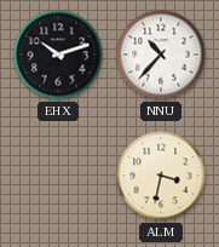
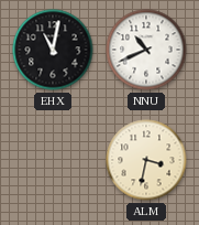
EHX: 10:12 -> 11:02
NNU: 10:37 -> 10:41
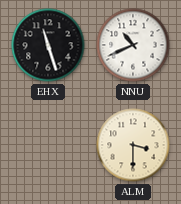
EHX: 11:02 -> 11:27
ALM: 3:32 -> 3:30
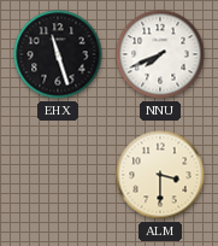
NNU: 10:41 -> 7:41
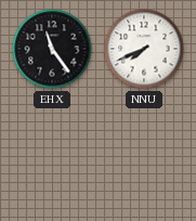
EHX: 11:27 -> 11:24
ALM: 3:30 -> none
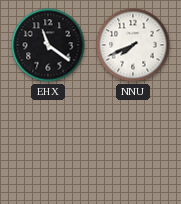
EHX: 11:24 -> 11:21
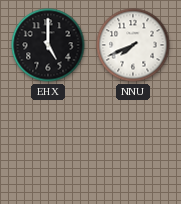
EHX: 11:21 -> 5:00
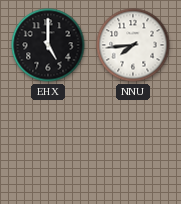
NNU: 7:41 -> 7:44
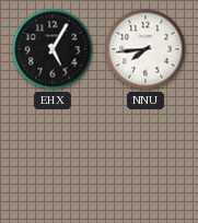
EHX: 5:00 -> 5:05
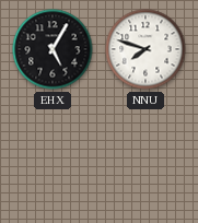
NNU: 7:44 -> 7:48
